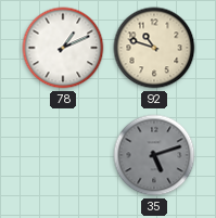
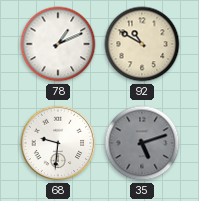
92: 10:48 -> 10:50
68: none -> 9:31
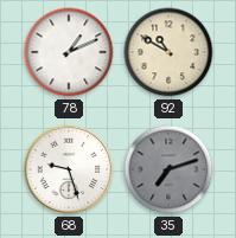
68: 9:31 -> 9:27
35: 5:12 -> 7:12
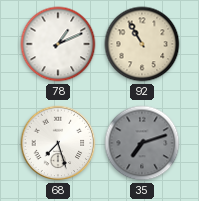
92: 10:50 -> 10:55
68: 9:27 -> 7:27
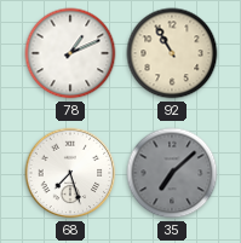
35: 7:12 -> 7:08
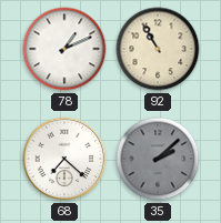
68: 7:27 -> 7:22
35: 7:08 -> 2:08
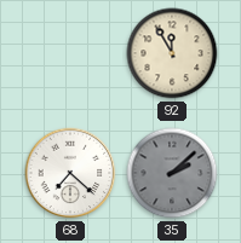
78: 1:11 -> none
92: 10:55 -> 11:55
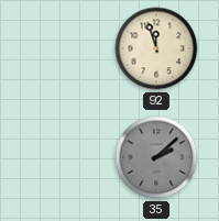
92: 11:55 -> 11:57
68: 7:22 -> none
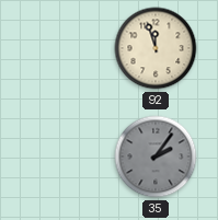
35: 2:08 -> 2:06
